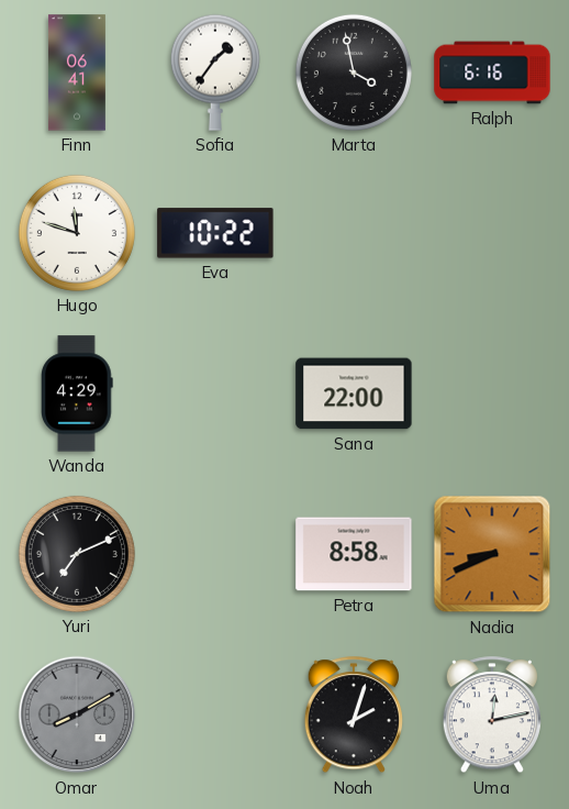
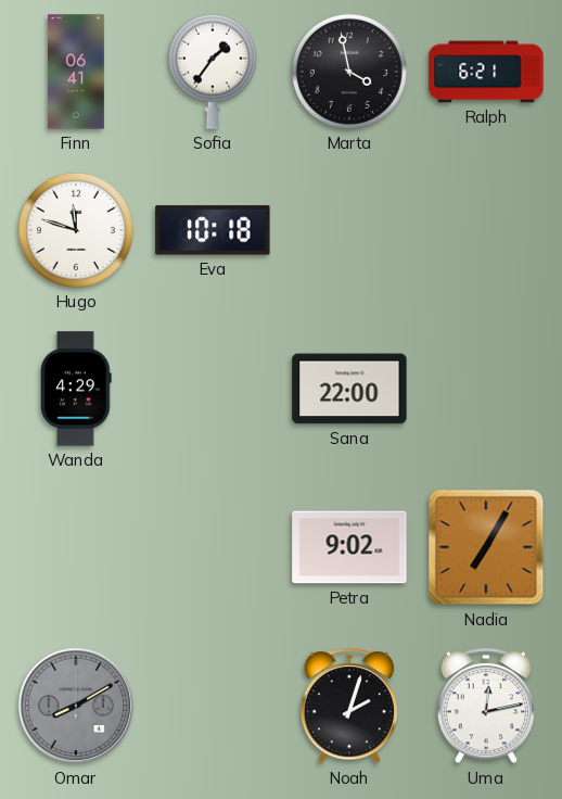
Ralph: 6:16 -> 6:21
Eva: 10:22 -> 10:18
Yuri: 7:11 -> none
Petra: 8:58 -> 9:02
Nadia: 8:41 -> 7:05
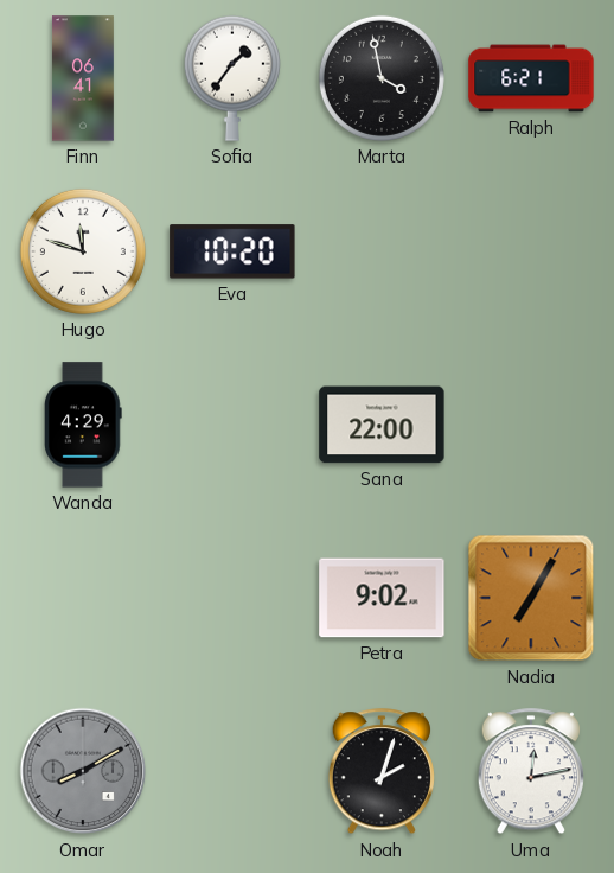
Eva: 10:18 -> 10:20
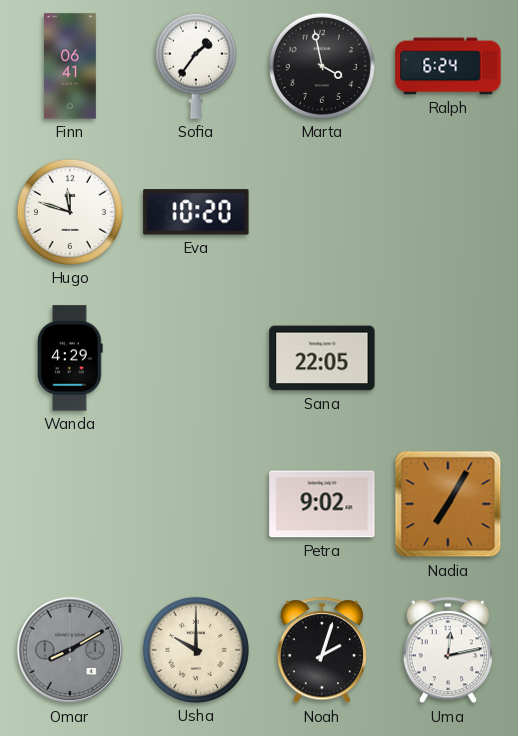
Ralph: 6:21 -> 6:24
Sana: 22:00 -> 22:05
Usha: none -> 10:00
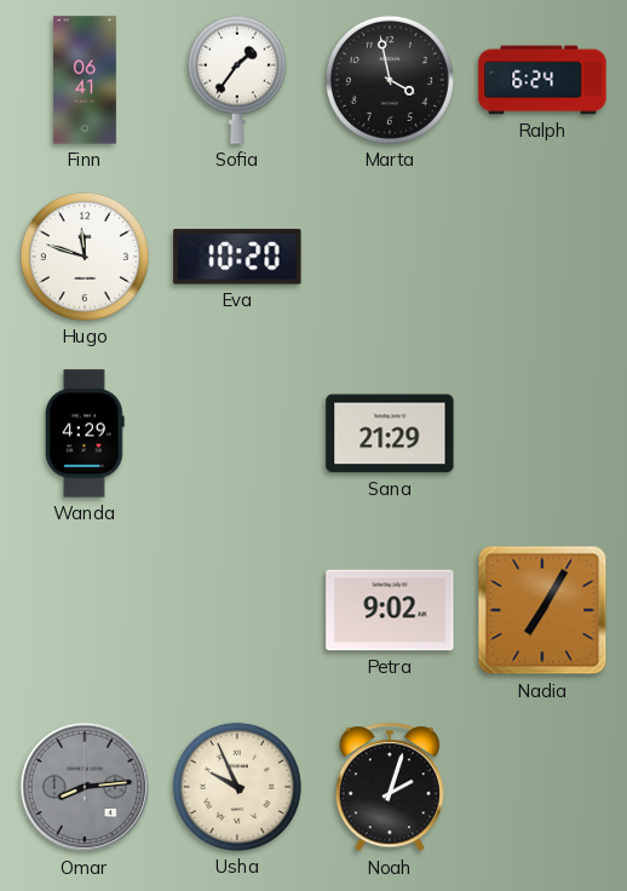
Sana: 22:05 -> 21:29
Omar: 8:10 -> 8:14
Usha: 10:00 -> 9:56
Uma: 12:13 -> none
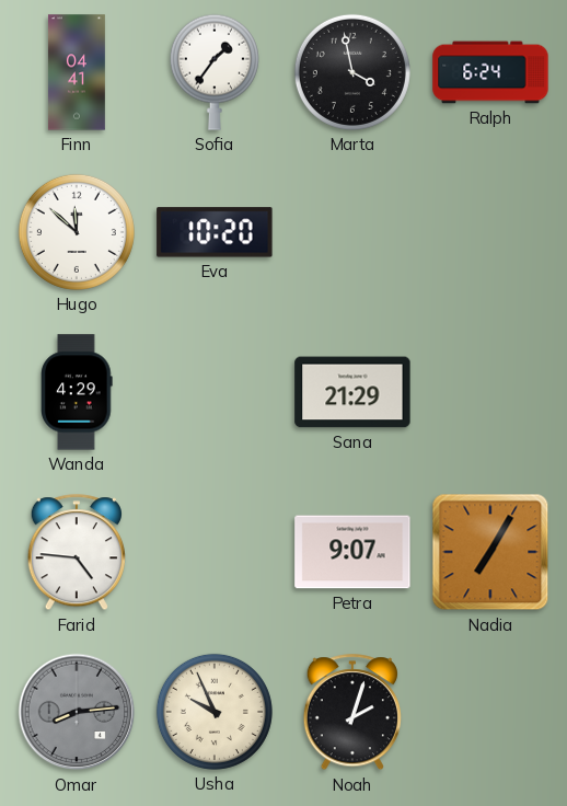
Finn: 06:41 -> 04:41
Hugo: 11:48 -> 11:52
Farid: none -> 4:46
Petra: 9:02 -> 9:07
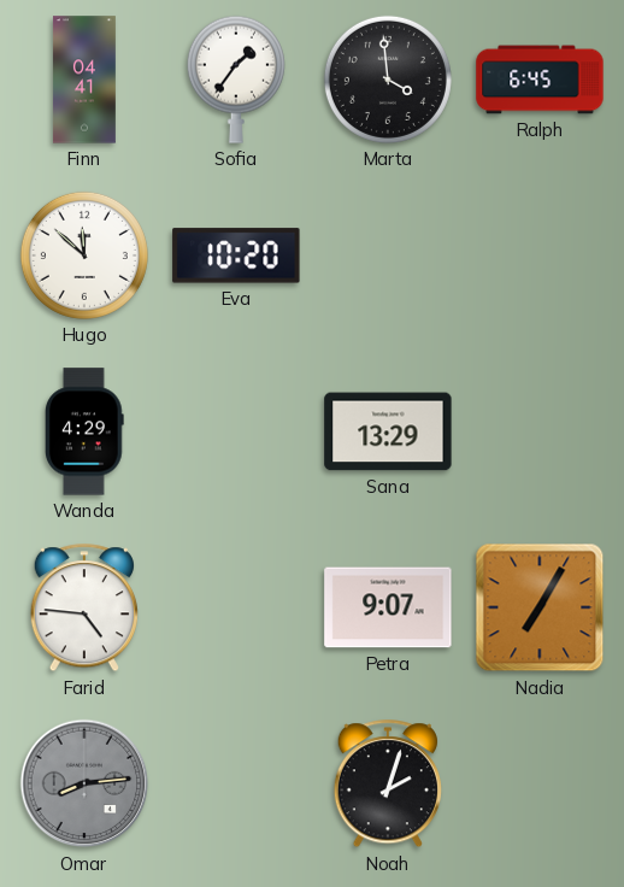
Marta: 3:58 -> 3:59
Ralph: 6:24 -> 6:45
Sana: 21:29 -> 13:29
Usha: 9:56 -> none
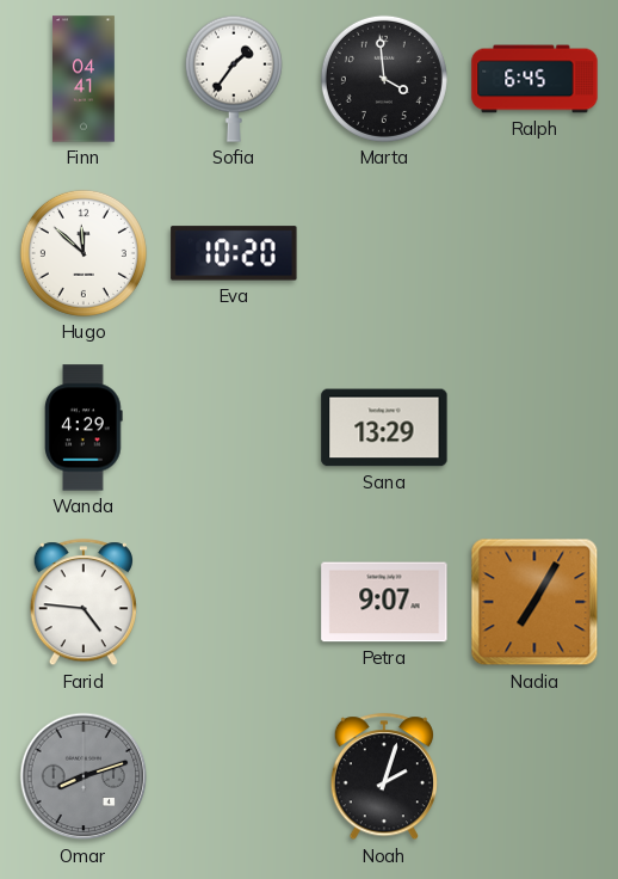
Omar: 8:14 -> 8:12
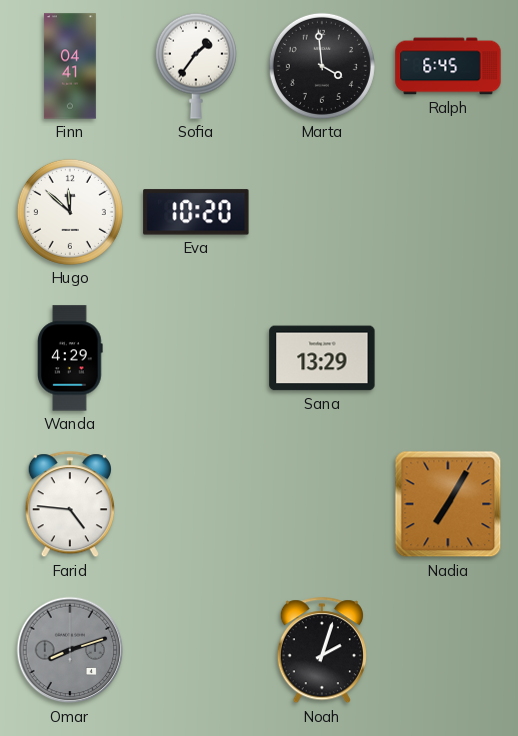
Petra: 9:07 -> none
